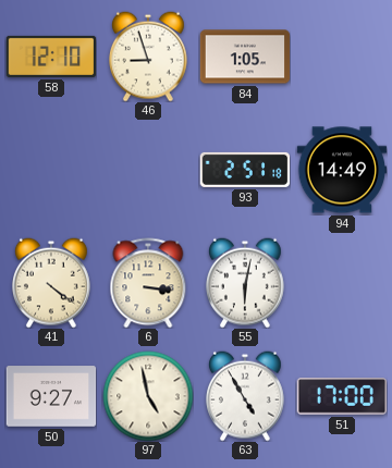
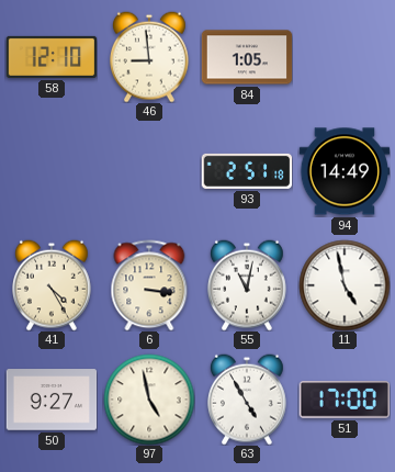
46: 8:57 -> 8:59
41: 4:21 -> 4:25
55: 6:02 -> 11:02
11: none -> 4:58
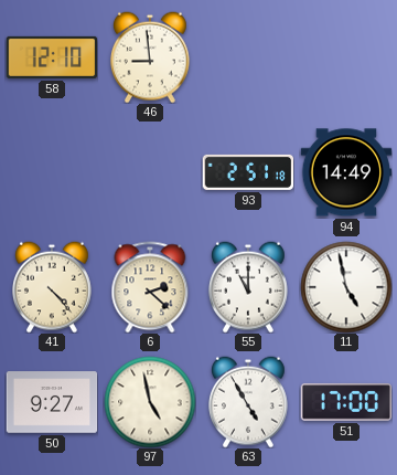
84: 1:05 -> none
41: 4:25 -> 4:23
6: 3:16 -> 2:22
55: 11:02 -> 11:00
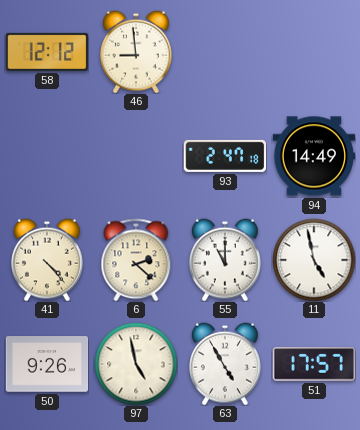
58: 12:10 -> 12:12
93: 2:51 -> 2:47
50: 9:27 -> 9:26
51: 17:00 -> 17:57
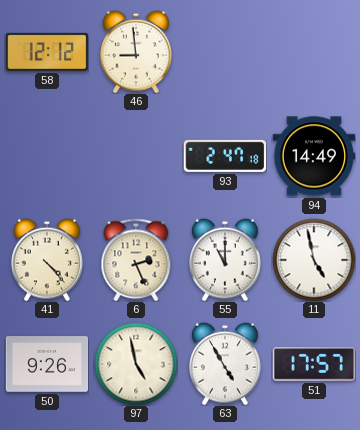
6: 2:22 -> 2:26
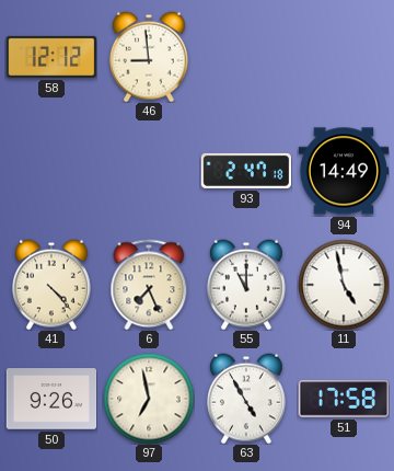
6: 2:26 -> 7:26
97: 4:58 -> 6:58
51: 17:57 -> 17:58
